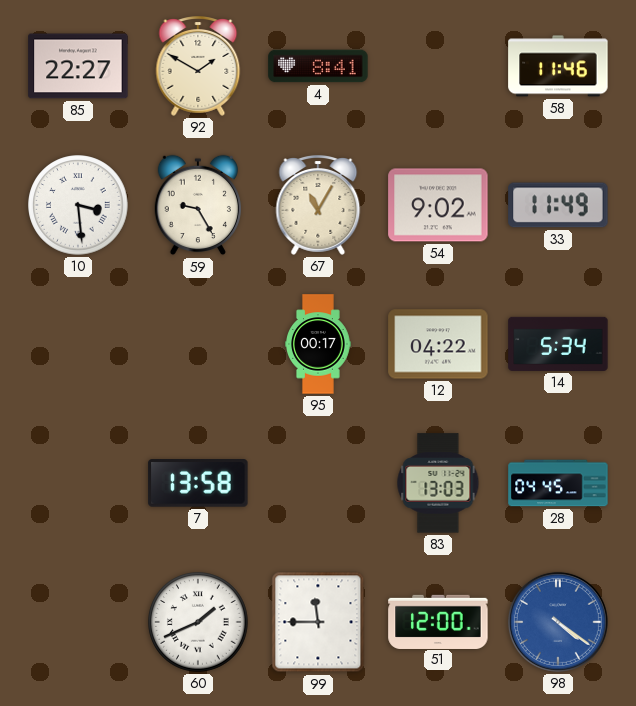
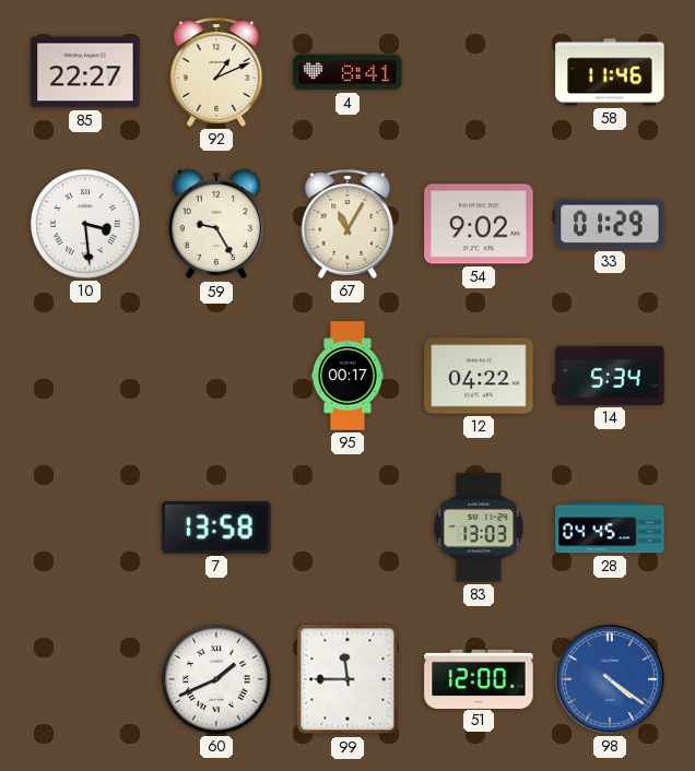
92: 1:50 -> 1:11
33: 11:49 -> 01:29
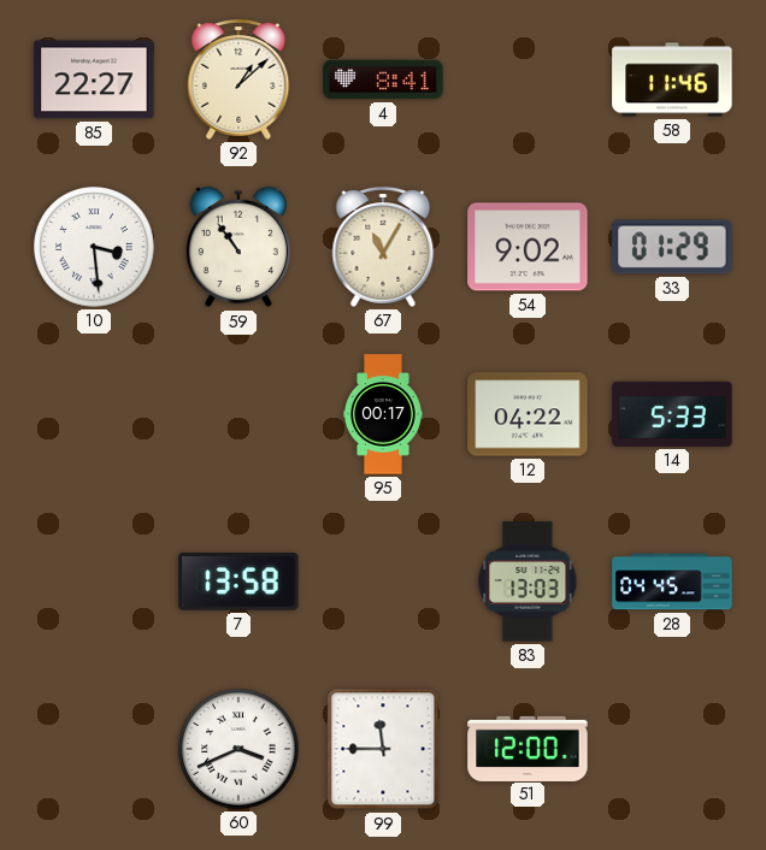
92: 1:11 -> 1:08
59: 9:25 -> 10:54
14: 5:34 -> 5:33
60: 1:41 -> 3:41
98: 4:21 -> none
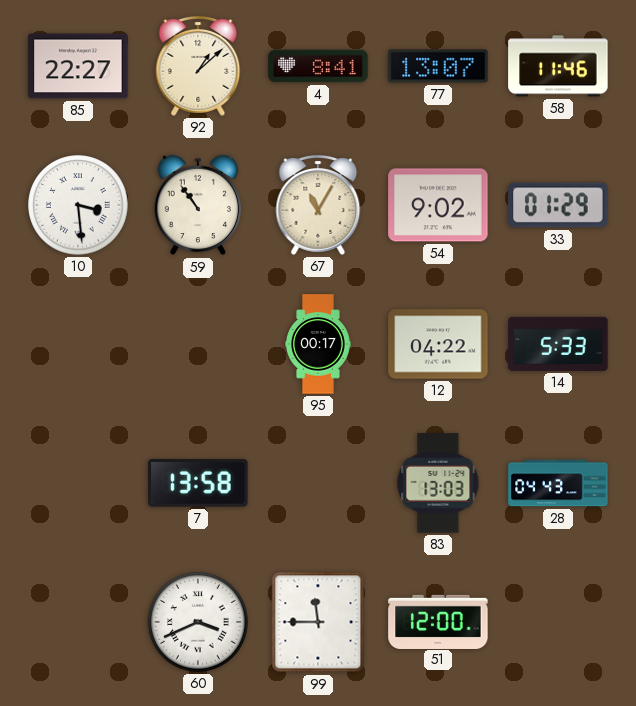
77: none -> 13:07
28: 04:45 -> 04:43
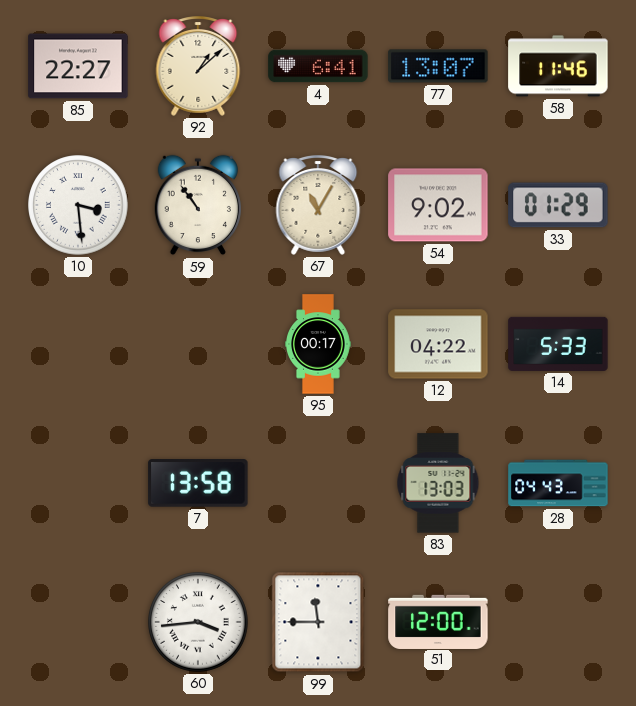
4: 8:41 -> 6:41
60: 3:41 -> 3:44
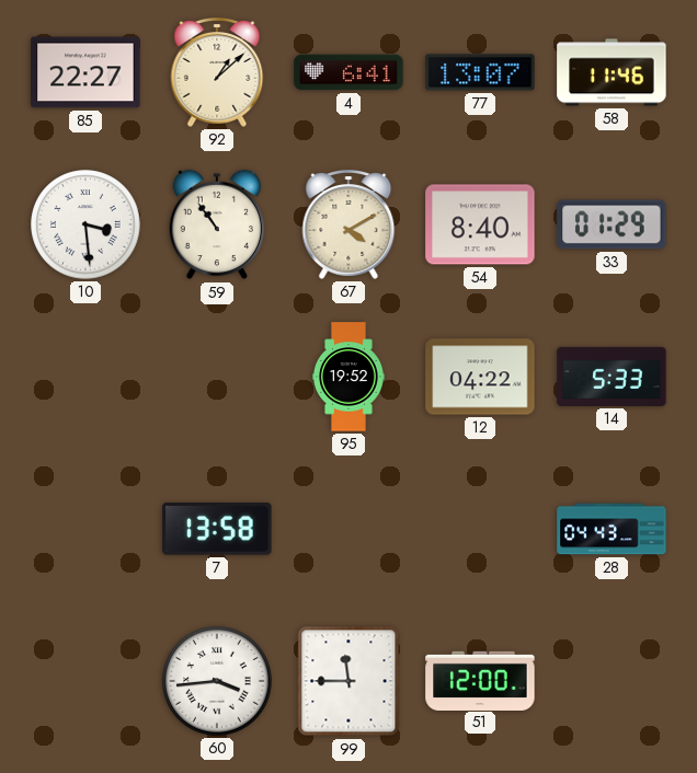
67: 11:05 -> 4:10
54: 9:02 -> 8:40
95: 00:17 -> 19:52
83: 13:03 -> none
